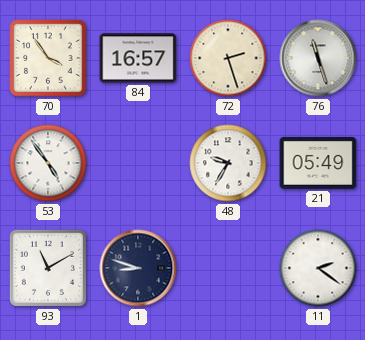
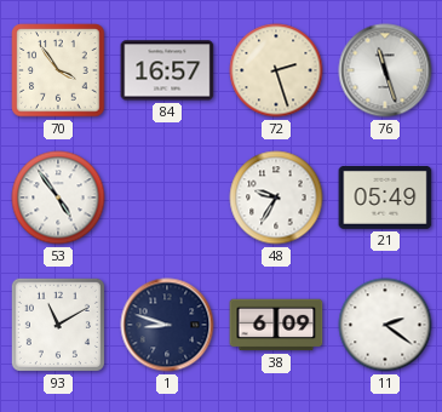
38: none -> 6:09
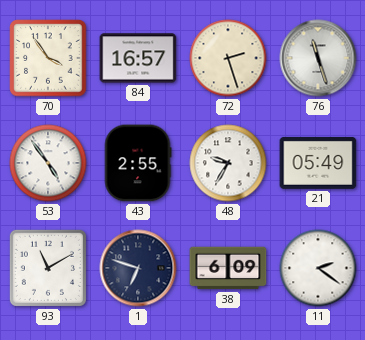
43: none -> 2:55
1: 8:48 -> 6:48
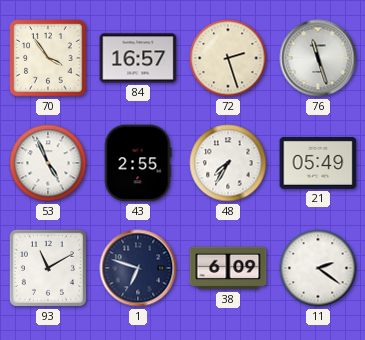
53: 4:54 -> 4:56
48: 9:35 -> 7:35
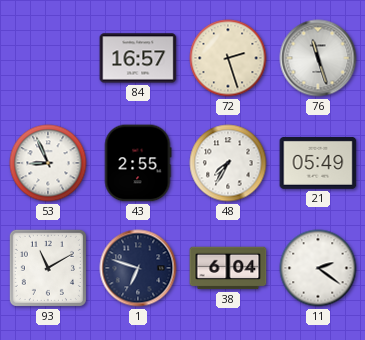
70: 3:54 -> none
53: 4:56 -> 8:56
38: 6:09 -> 6:04
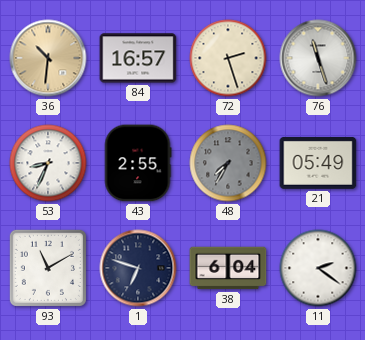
36: none -> 10:31
53: 8:56 -> 8:34
48 dial: white -> grey
